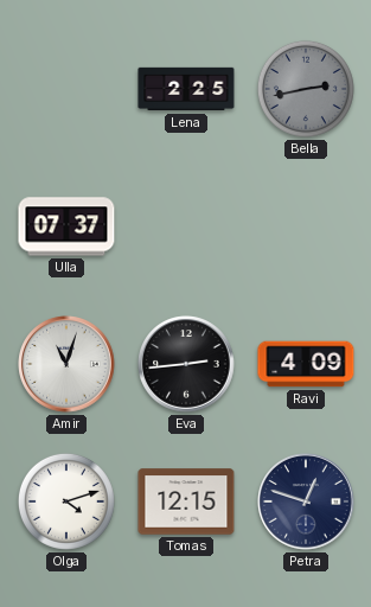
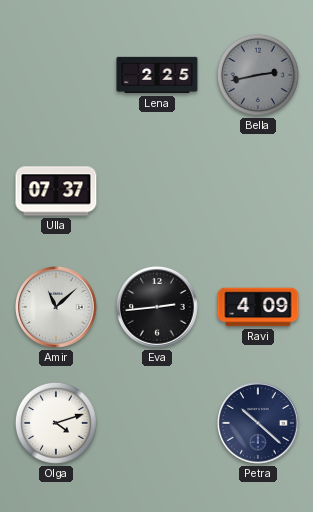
Amir: 11:03 -> 11:08
Tomas: 12:15 -> none
Petra: 12:48 -> 10:22
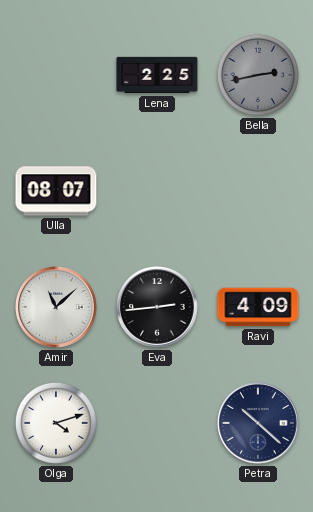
Ulla: 07:37 -> 08:07
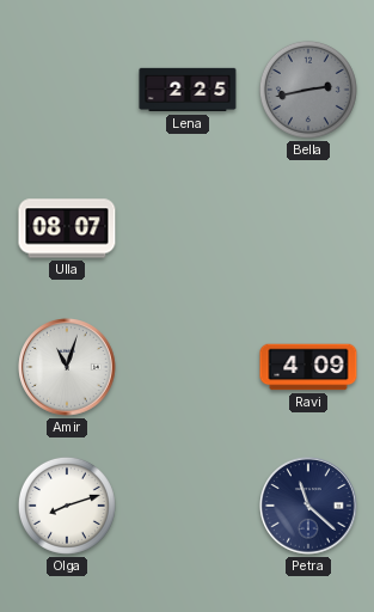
Amir: 11:08 -> 11:03
Eva: 2:44 -> none
Olga: 4:12 -> 8:12
Petra: 10:22 -> 11:22
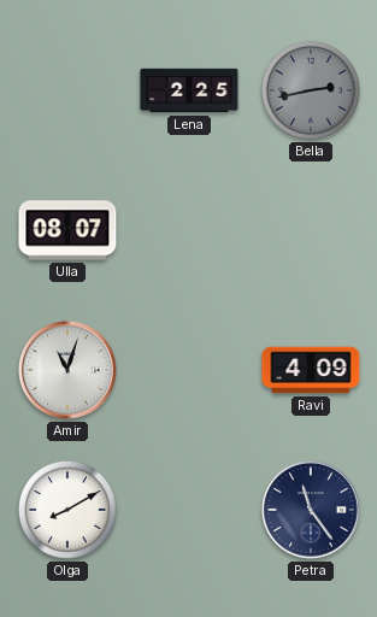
Olga: 8:12 -> 8:10
Petra: 11:22 -> 11:24
